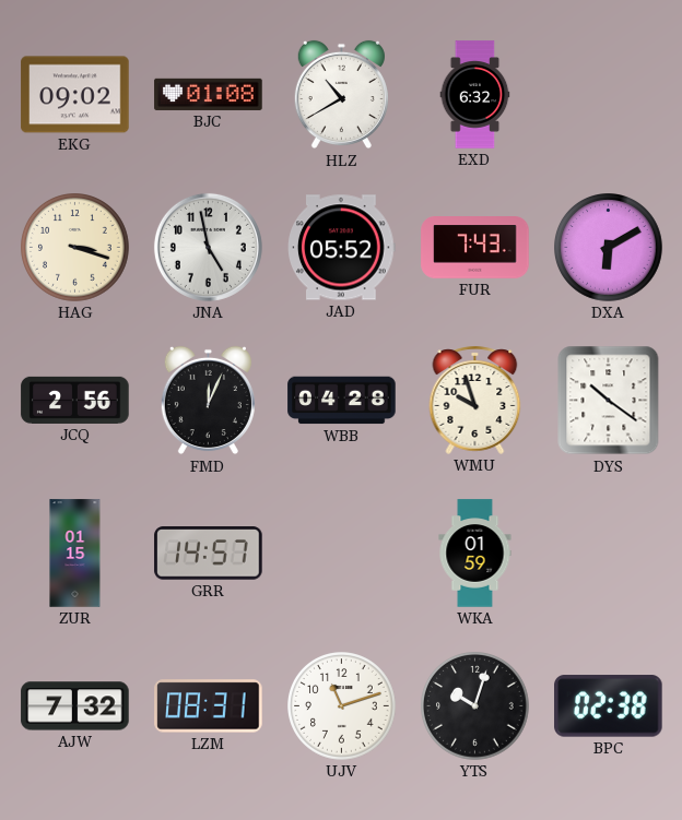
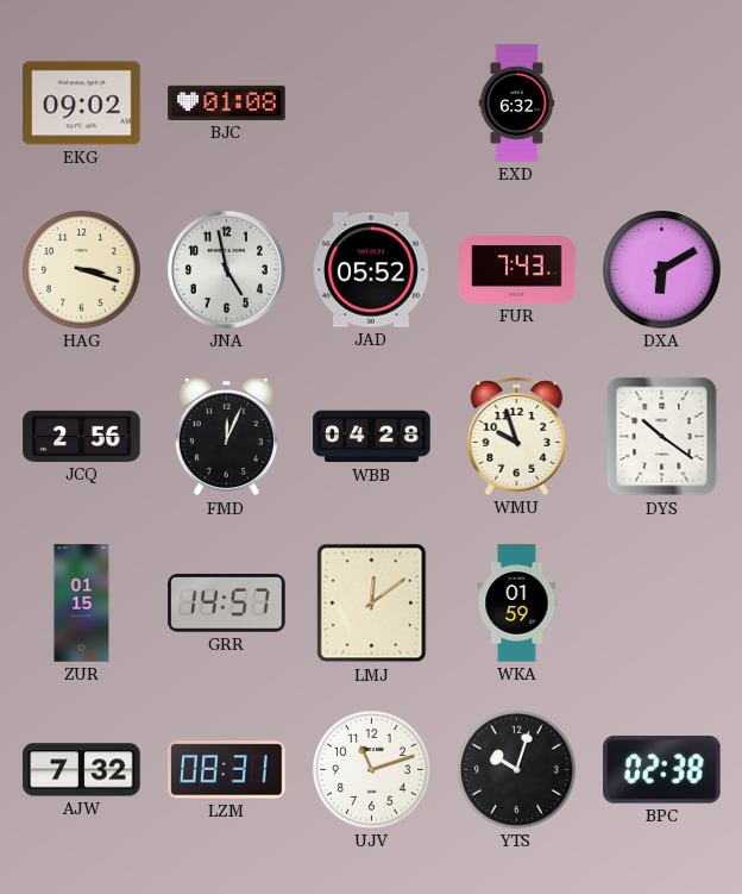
HLZ: 10:40 -> none
LMJ: none -> 12:09
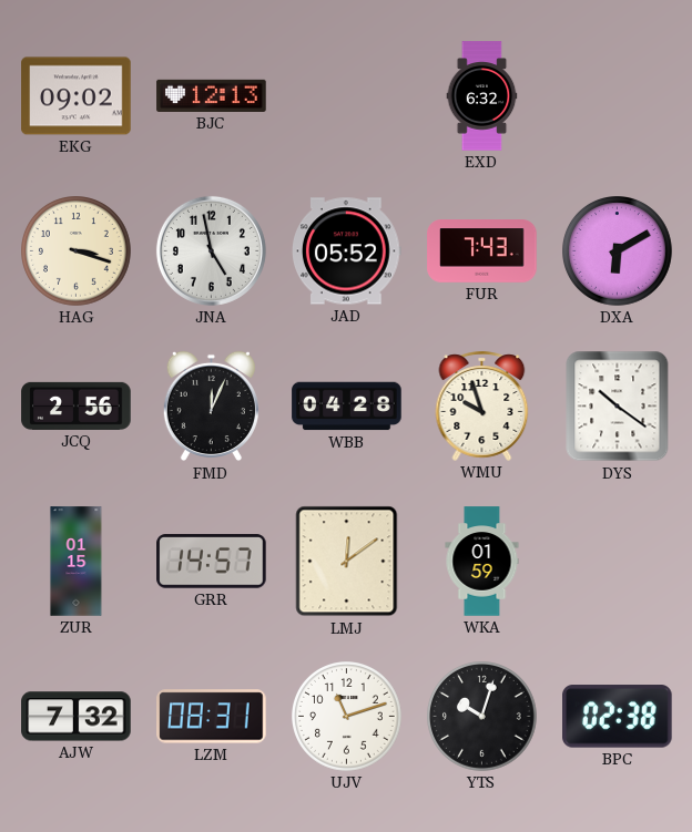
BJC: 01:08 -> 12:13
